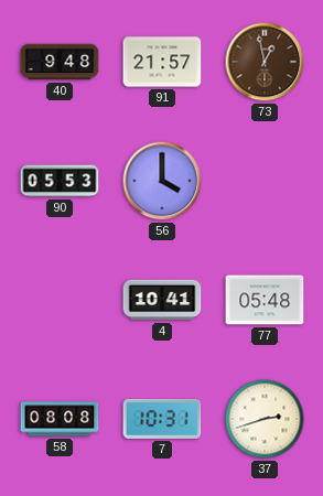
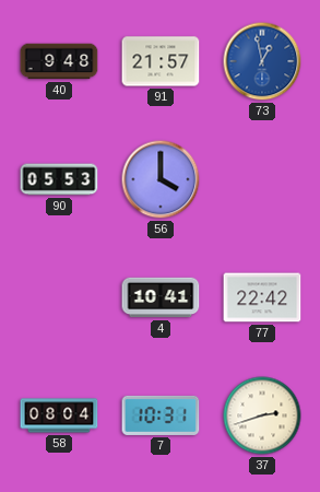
73 dial: brown -> blue
77: 05:48 -> 22:42
58: 08:08 -> 08:04
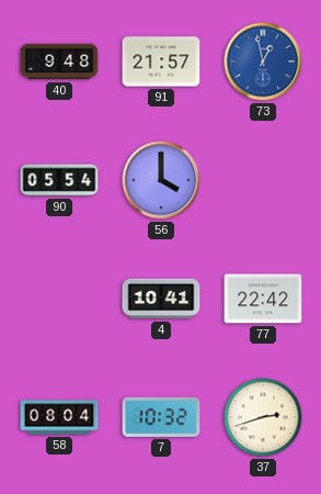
90: 05:53 -> 05:54
7: 10:31 -> 10:32
